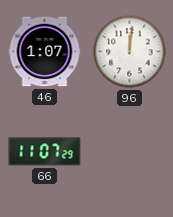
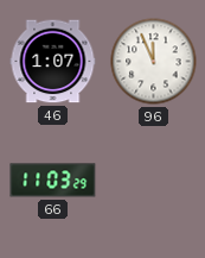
96: 12:01 -> 11:56
66: 11:07 -> 11:03
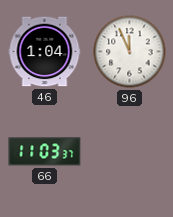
46: 1:07 -> 1:04
66: 11:03:29 -> 11:03:37
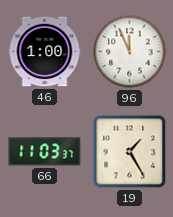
46: 1:04 -> 1:00
19: none -> 1:25
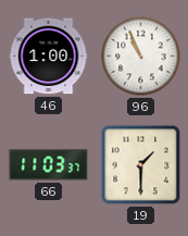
96: 11:56 -> 10:56
19: 1:25 -> 1:30
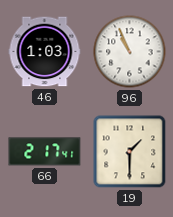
46: 1:00 -> 1:03
66: 11:03 -> 2:17
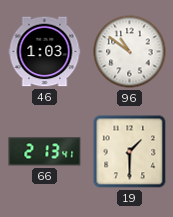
96: 10:56 -> 10:51
66: 2:17 -> 2:13
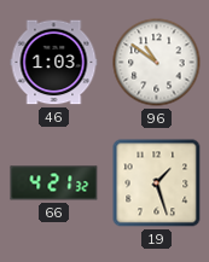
66: 2:13 -> 4:21
19: 1:30 -> 1:27
